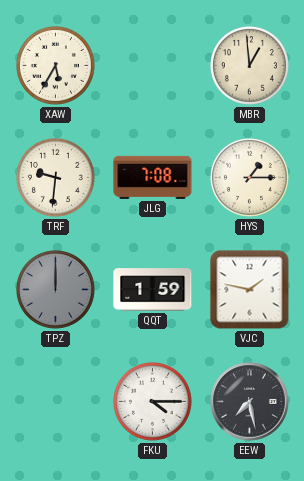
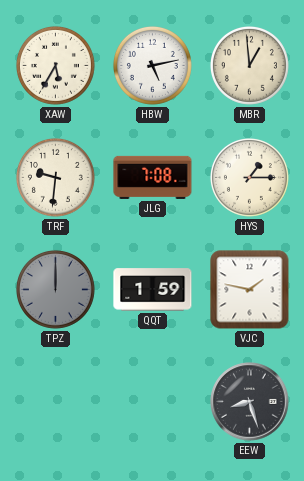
HBW: none -> 5:13
FKU: 4:15 -> none
EEW: 7:28 -> 8:27
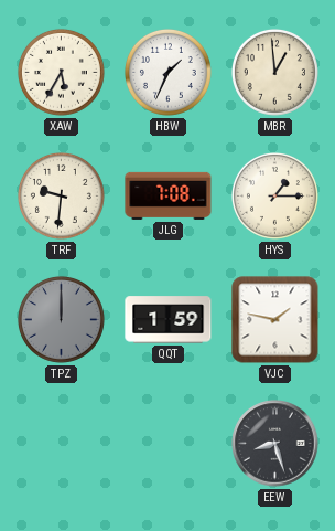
HBW: 5:13 -> 1:34
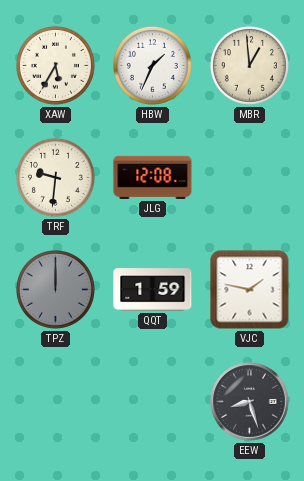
JLG: 7:08 -> 12:08
HYS: 1:15 -> none
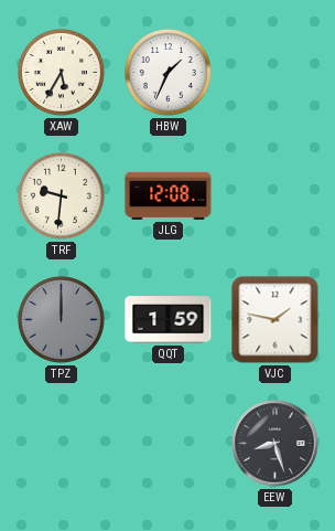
MBR: 12:59 -> none
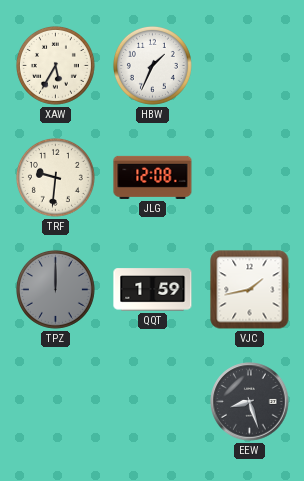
VJC: 1:47 -> 1:43
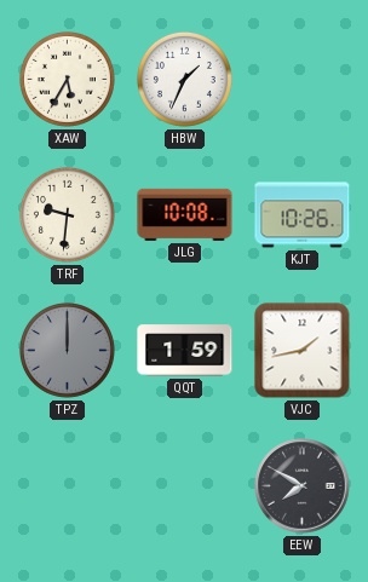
JLG: 12:08 -> 10:08
KJT: none -> 10:26
EEW: 8:27 -> 7:50
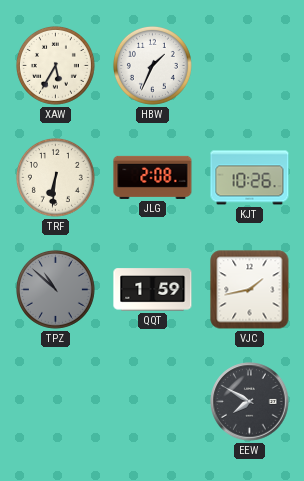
TRF: 9:31 -> 6:31
JLG: 10:08 -> 2:08
TPZ: 12:00 -> 10:52
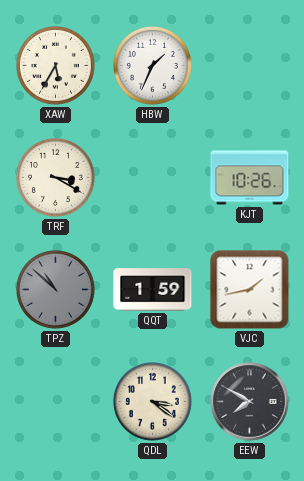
TRF: 6:31 -> 3:20
JLG: 2:08 -> none
QDL: none -> 3:21
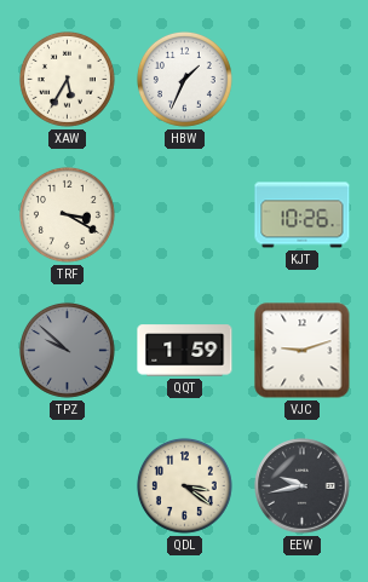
TPZ: 10:52 -> 9:52
VJC: 1:43 -> 9:12
EEW: 7:50 -> 9:43
